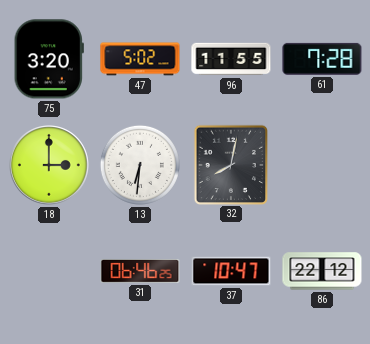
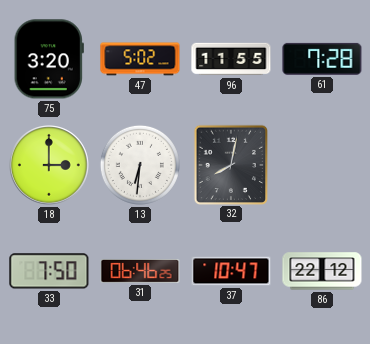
33: none -> 7:50
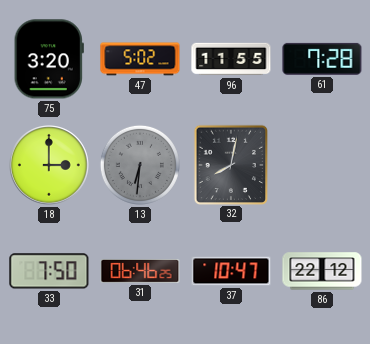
13 dial: white -> grey
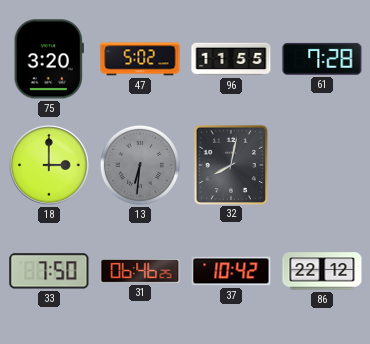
37: 10:47 -> 10:42
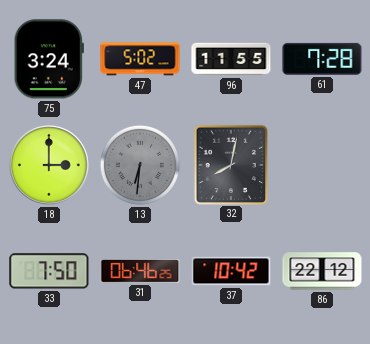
75: 3:20 -> 3:24
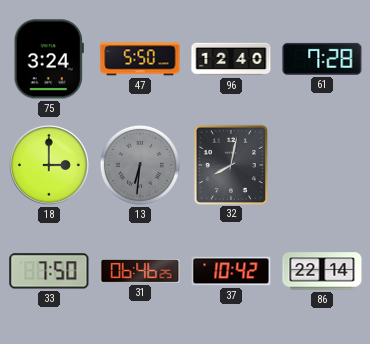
47: 5:02 -> 5:50
96: 11:55 -> 12:40
86: 22:12 -> 22:14
